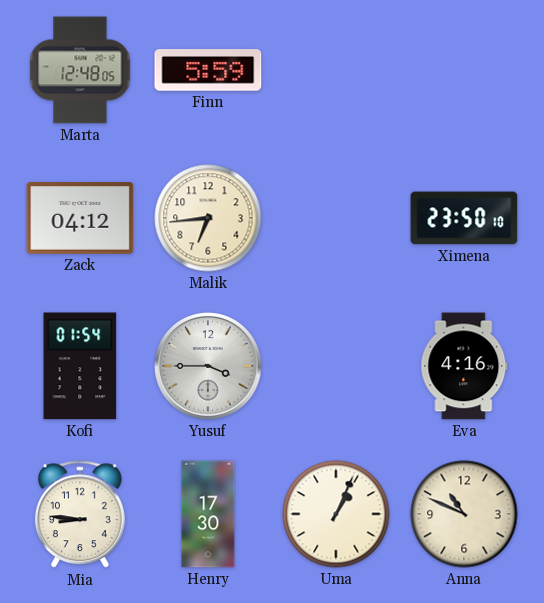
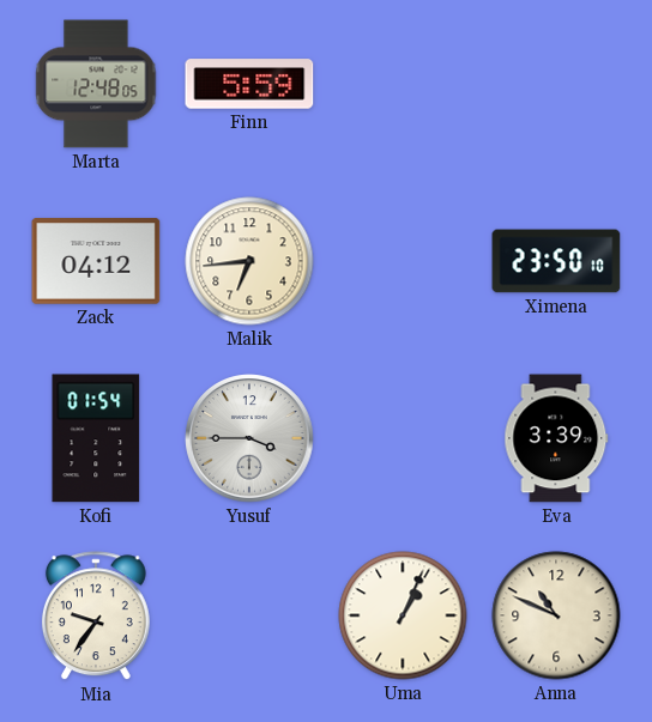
Eva: 4:16 -> 3:39
Mia: 8:46 -> 9:36
Henry: 17:30 -> none
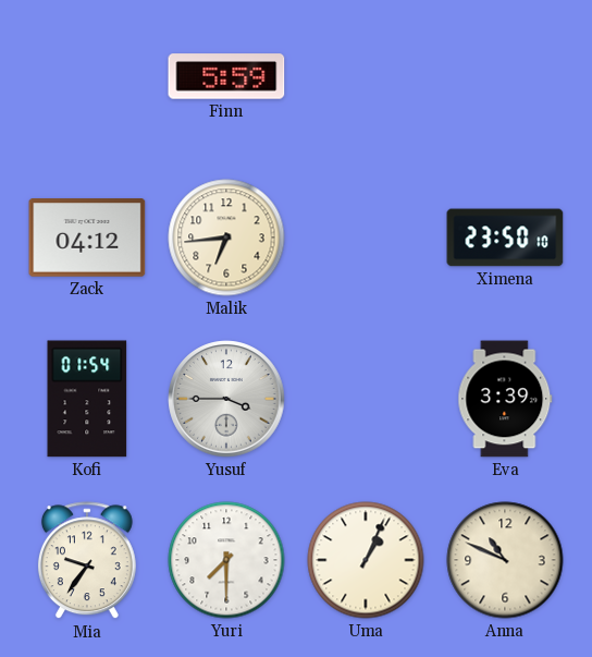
Marta: 12:48 -> none
Yuri: none -> 7:30
